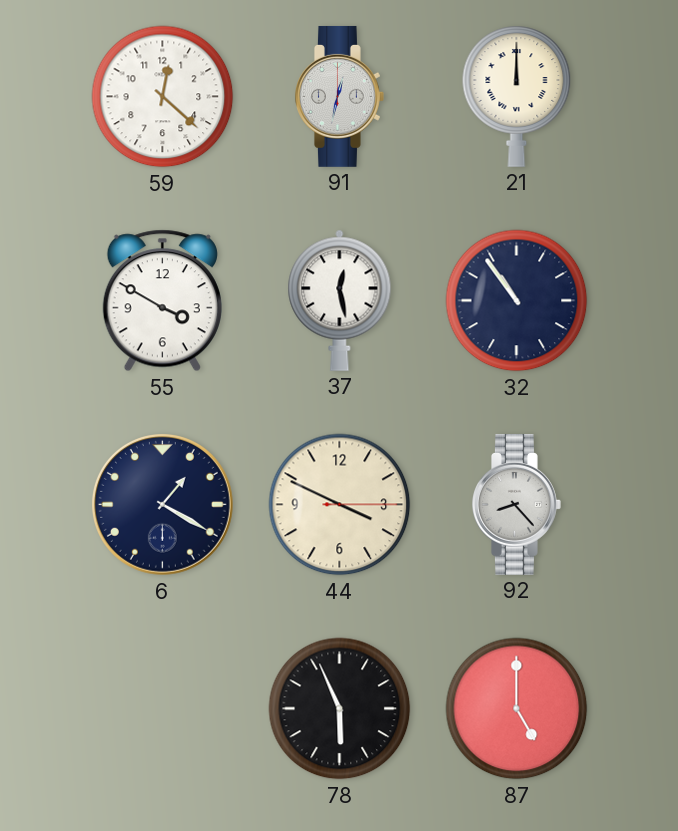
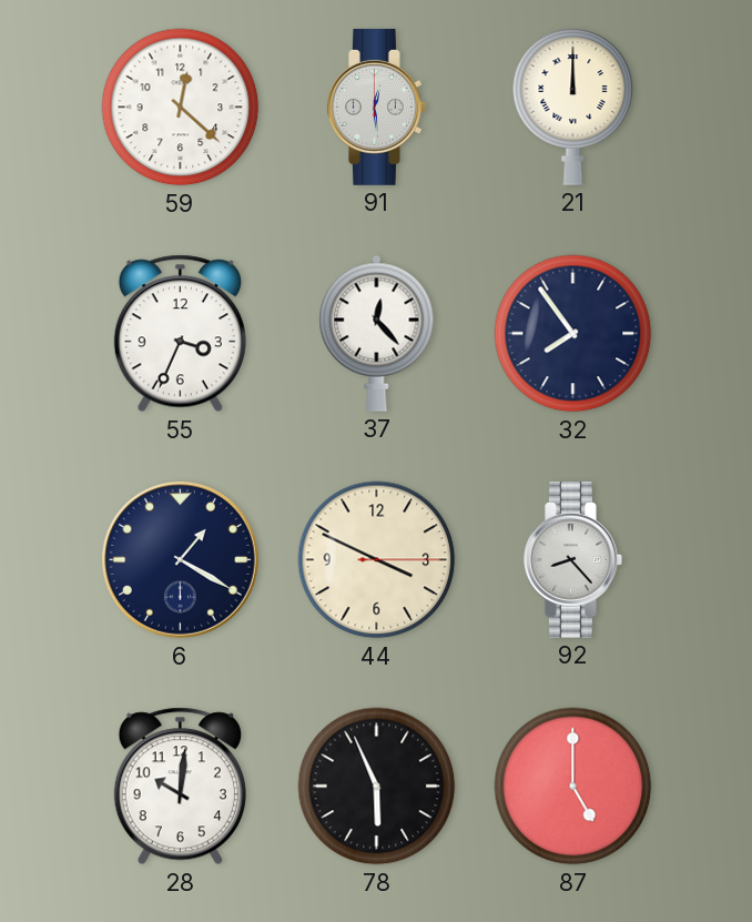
91: 12:32 -> 12:29
55: 3:50 -> 3:34
37: 12:28 -> 12:23
32: 10:54 -> 7:54
28: none -> 10:01
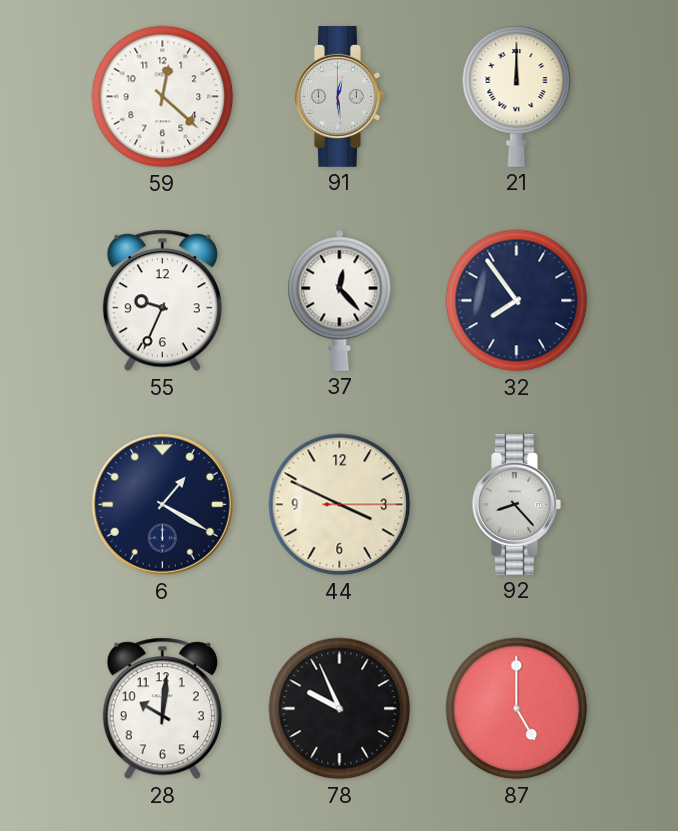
55: 3:34 -> 9:34
78: 5:56 -> 9:56
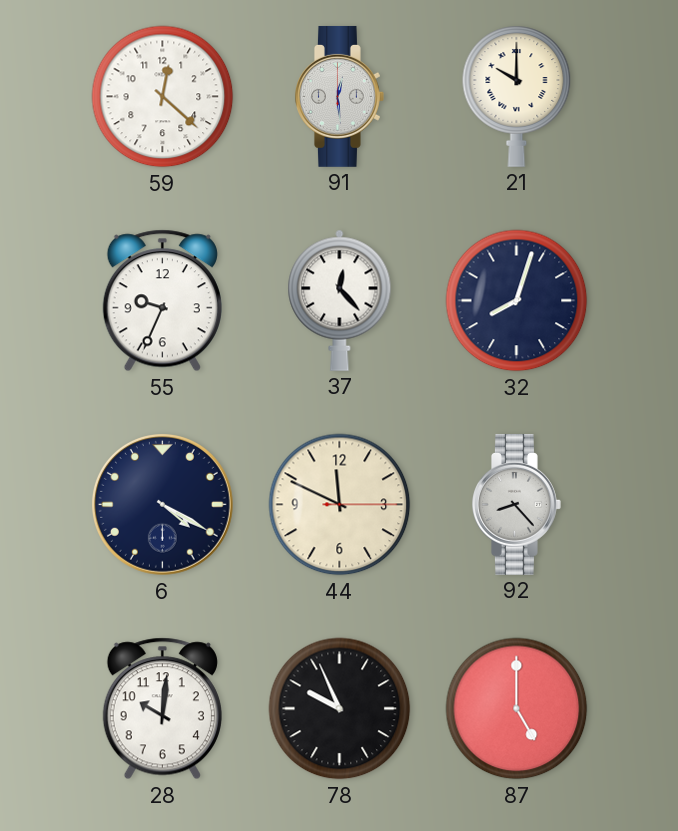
21: 12:00 -> 10:00
32: 7:54 -> 8:03
6: 1:20 -> 4:20
44: 3:49 -> 11:49
